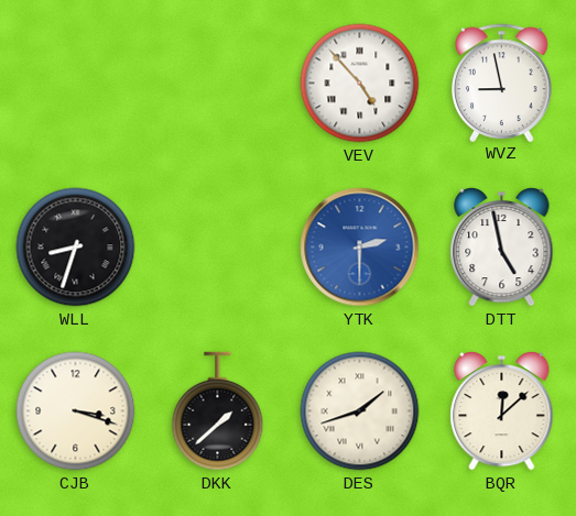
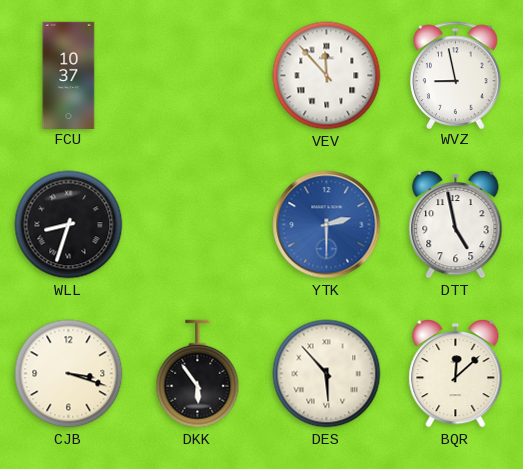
FCU: none -> 10:37
VEV: 4:53 -> 11:53
DKK: 1:38 -> 5:54
DES: 1:42 -> 5:53
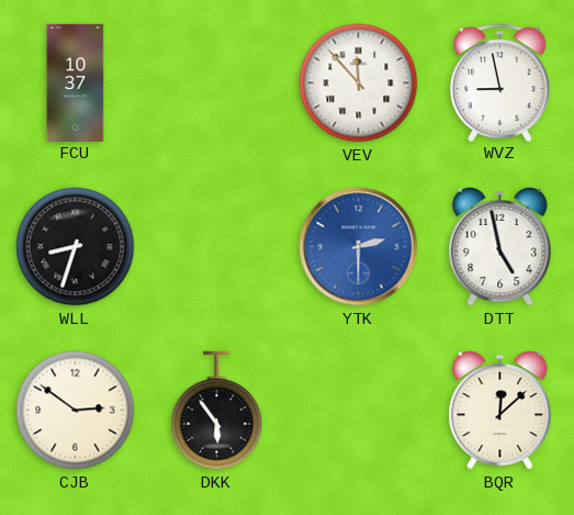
CJB: 3:18 -> 2:51
DES: 5:53 -> none
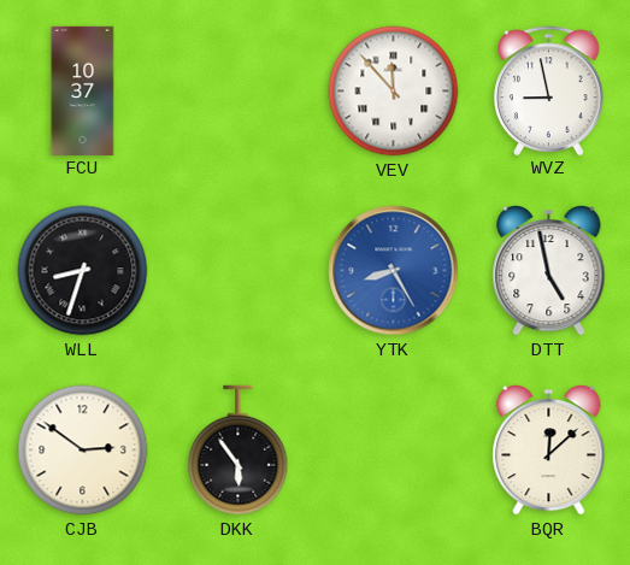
YTK: 2:30 -> 8:25
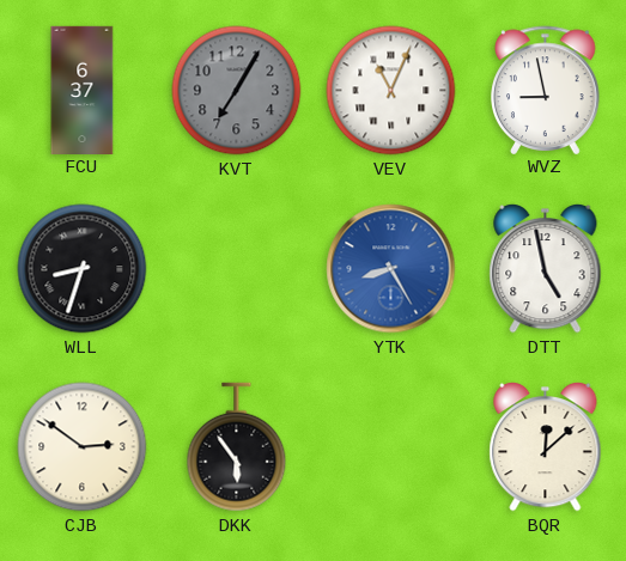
FCU: 10:37 -> 6:37
KVT: none -> 7:05
VEV: 11:53 -> 11:04
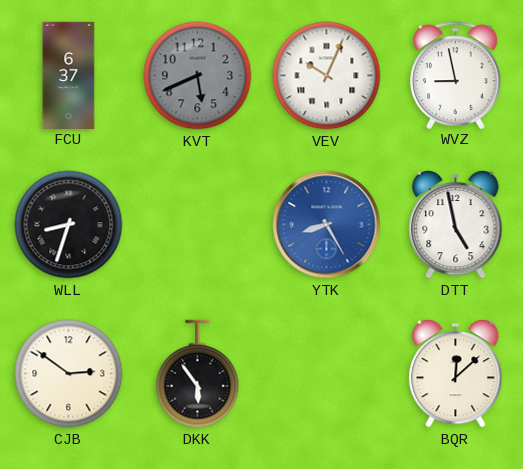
KVT: 7:05 -> 5:41
VEV: 11:04 -> 10:04
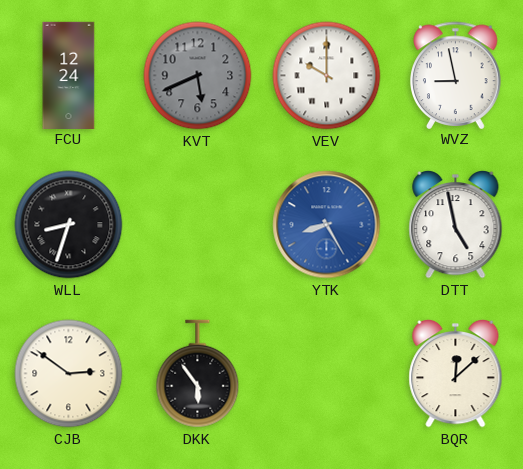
FCU: 6:37 -> 12:24
VEV: 10:04 -> 10:00
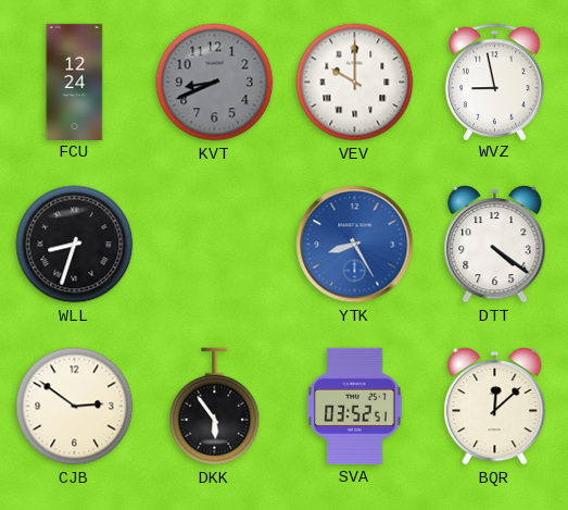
KVT: 5:41 -> 8:41
DTT: 4:58 -> 4:21
SVA: none -> 03:52
